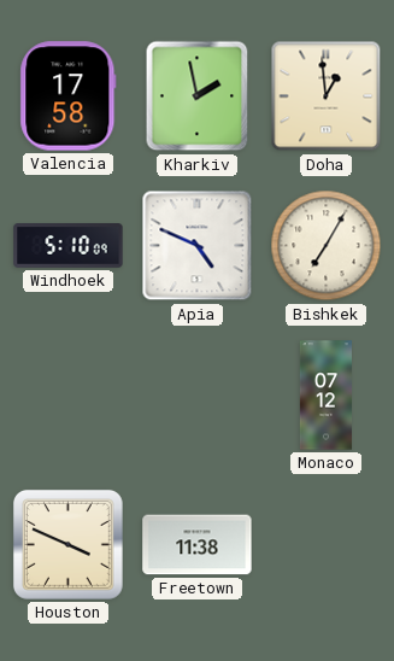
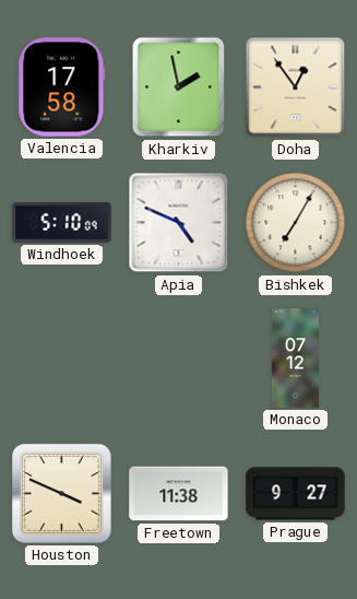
Doha: 12:59 -> 12:54
Prague: none -> 9:27
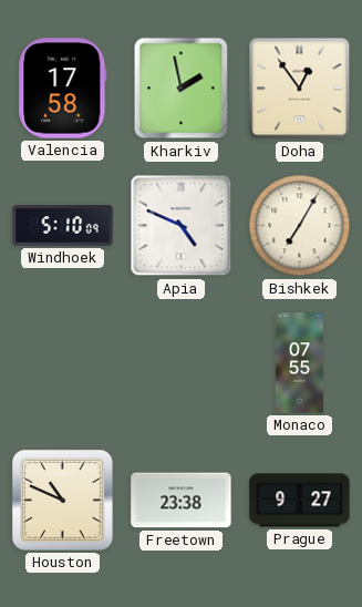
Monaco: 07:12 -> 07:55
Houston: 3:49 -> 10:49
Freetown: 11:38 -> 23:38
